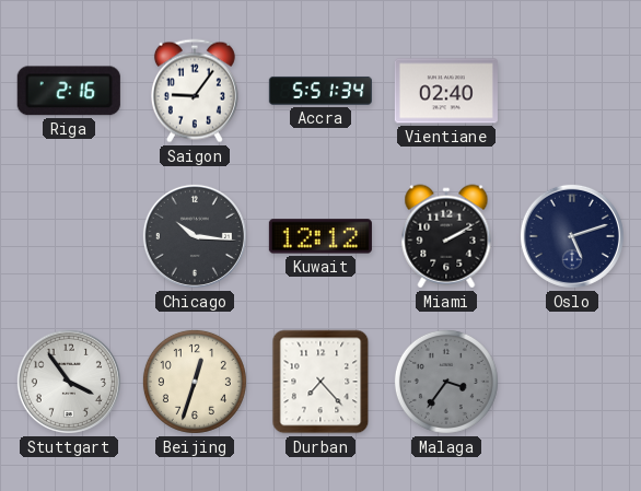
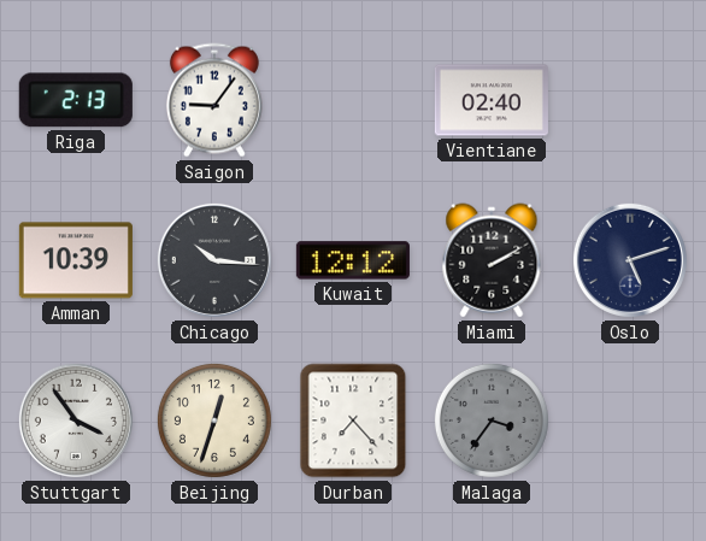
Riga: 2:16 -> 2:13
Accra: 5:51 -> none
Amman: none -> 10:39
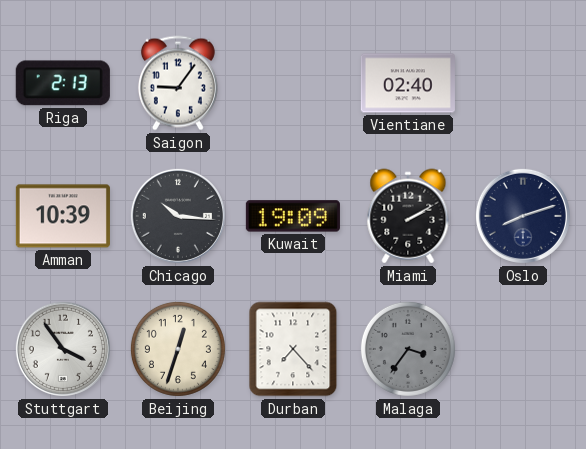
Kuwait: 12:12 -> 19:09
Oslo: 5:12 -> 8:12
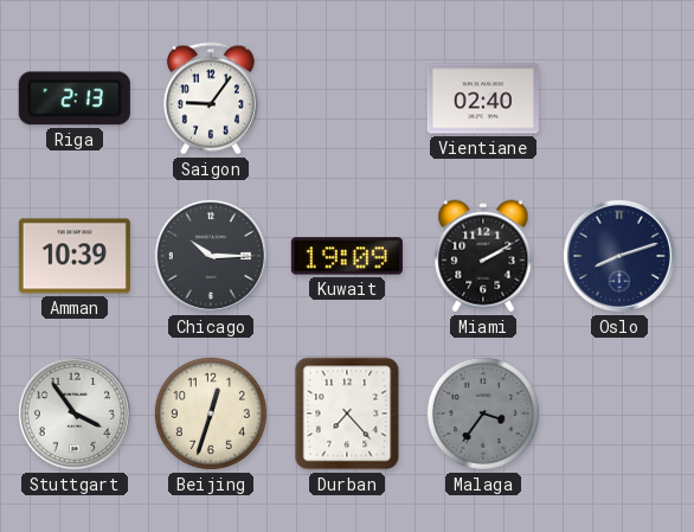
Chicago: 10:16 -> 10:15
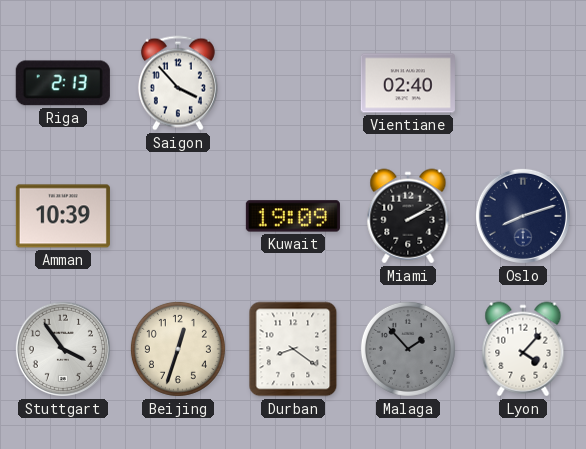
Saigon: 9:06 -> 3:53
Chicago: 10:15 -> none
Durban: 7:23 -> 8:21
Malaga: 3:36 -> 1:53
Lyon: none -> 4:07
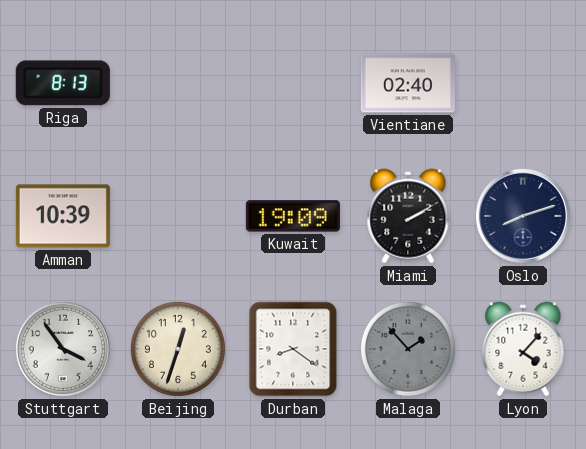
Riga: 2:13 -> 8:13
Saigon: 3:53 -> none
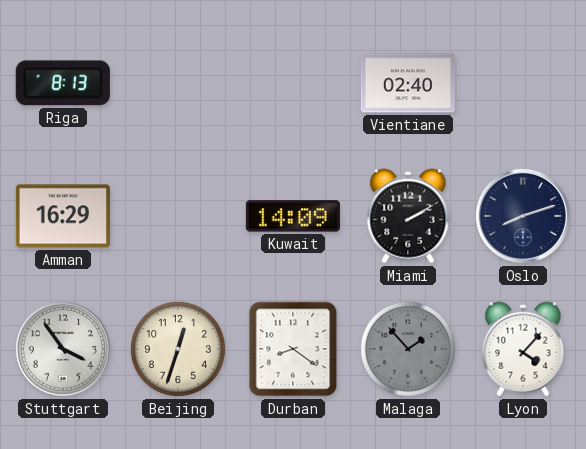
Amman: 10:39 -> 16:29
Kuwait: 19:09 -> 14:09
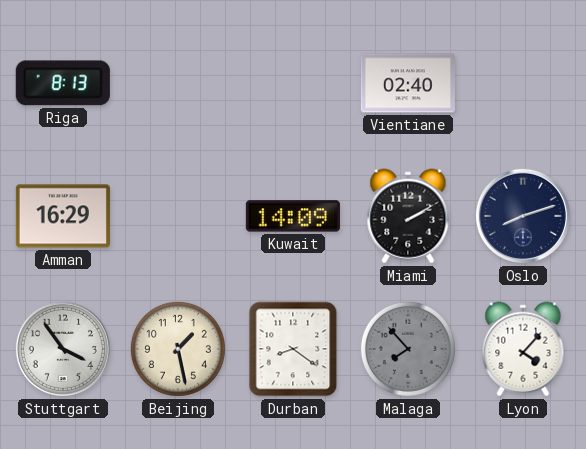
Beijing: 12:33 -> 1:28
Malaga: 1:53 -> 7:53
